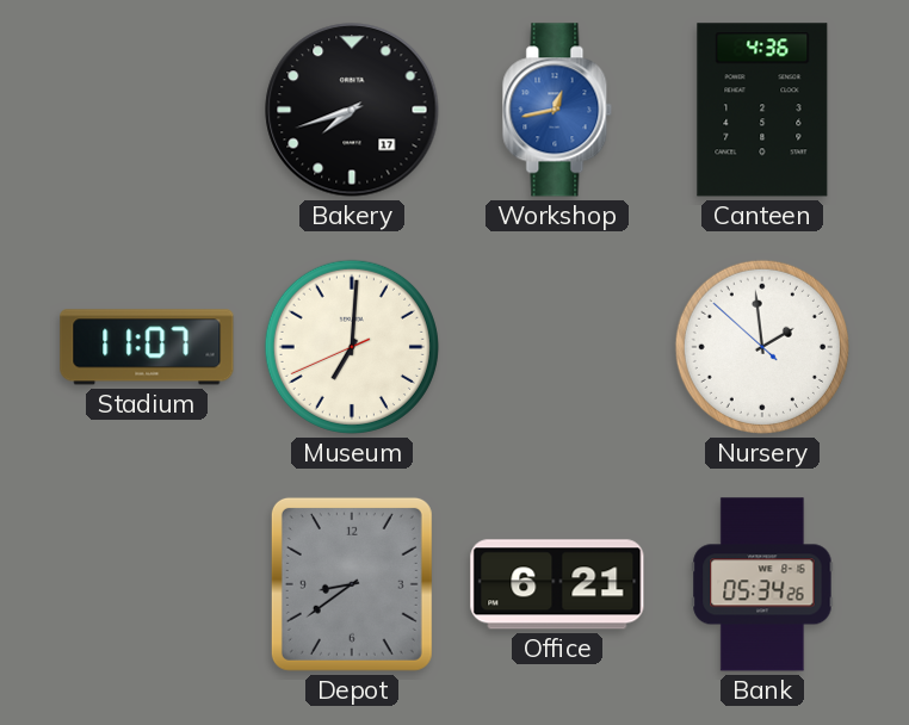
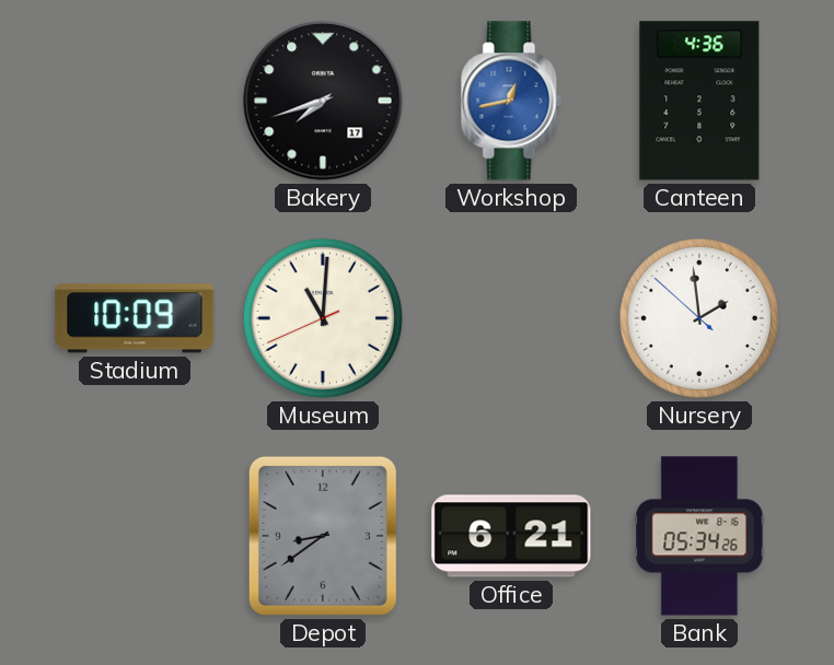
Stadium: 11:07 -> 10:09
Museum: 7:00 -> 11:00
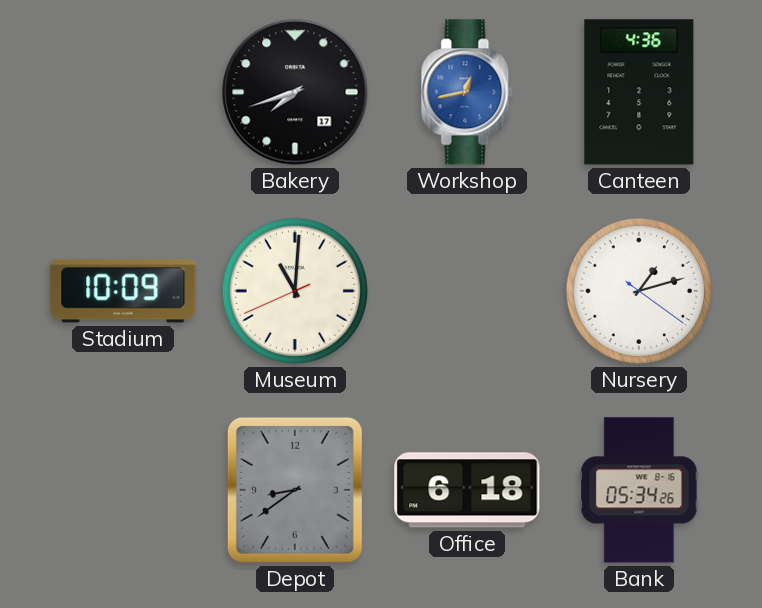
Nursery: 1:58 -> 1:12
Office: 6:21 -> 6:18
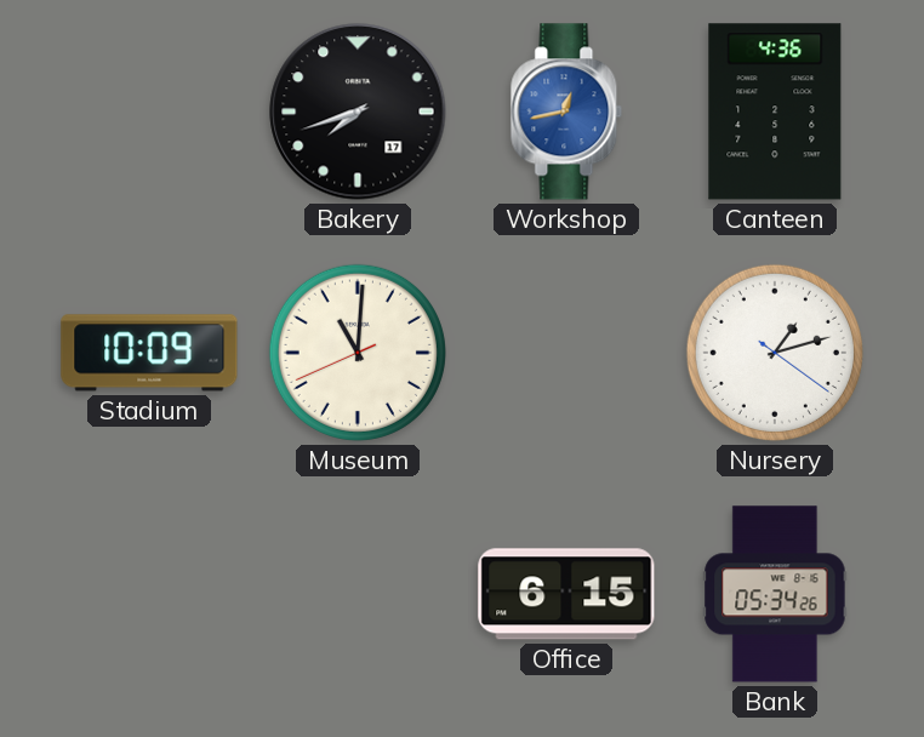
Depot: 8:39 -> none
Office: 6:18 -> 6:15
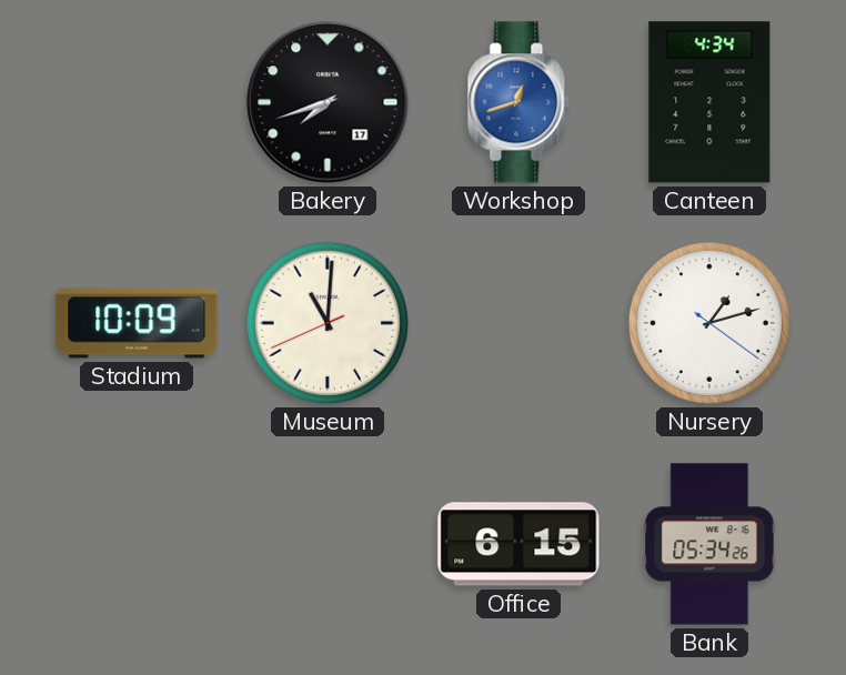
Workshop: 12:43 -> 12:42
Canteen: 4:36 -> 4:34
